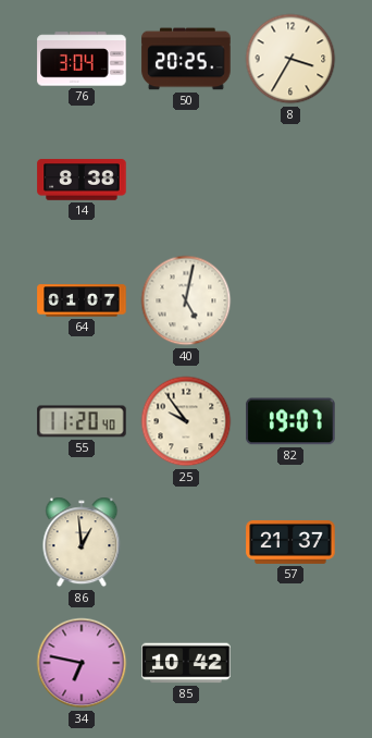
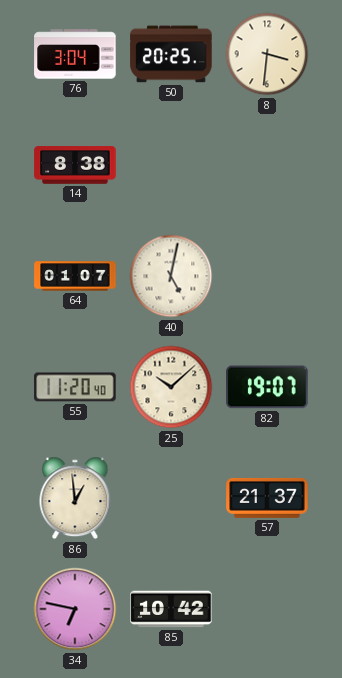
8: 3:35 -> 3:31
25: 9:54 -> 10:08
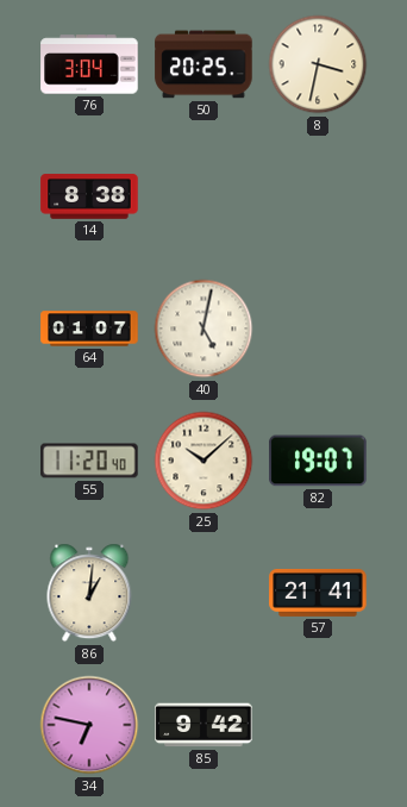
8: 3:31 -> 3:32
86: 12:59 -> 1:01
57: 21:37 -> 21:41
85: 10:42 -> 9:42
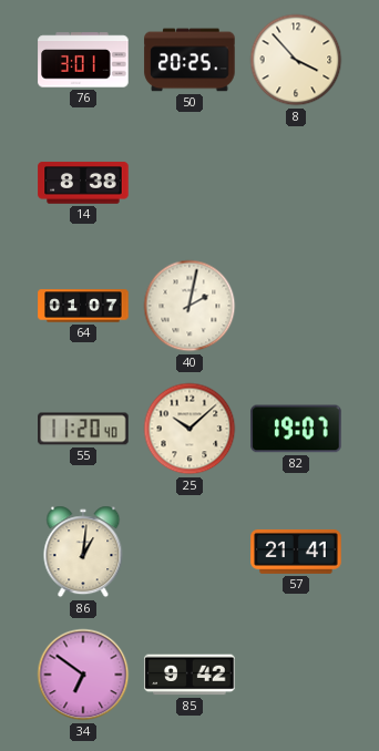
76: 3:04 -> 3:01
8: 3:32 -> 3:53
40: 5:02 -> 2:02
34: 6:47 -> 6:51
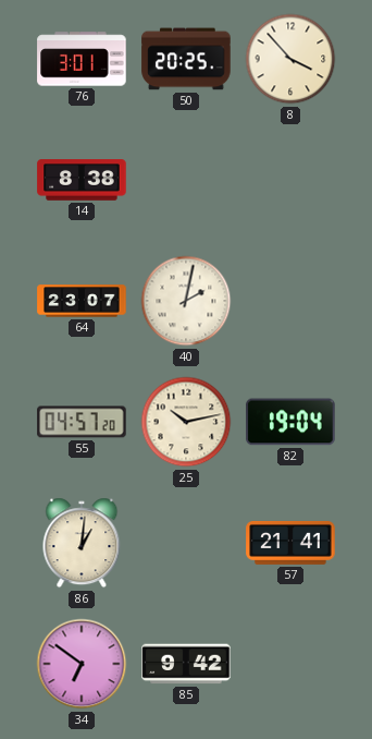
64: 01:07 -> 23:07
55: 11:20 -> 04:57
25: 10:08 -> 10:13
82: 19:07 -> 19:04
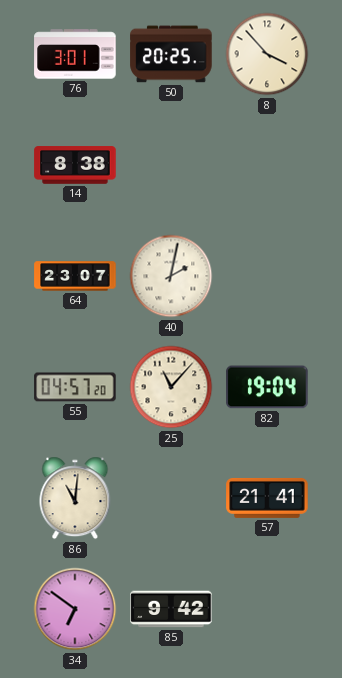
25: 10:13 -> 11:07
86: 1:01 -> 11:01
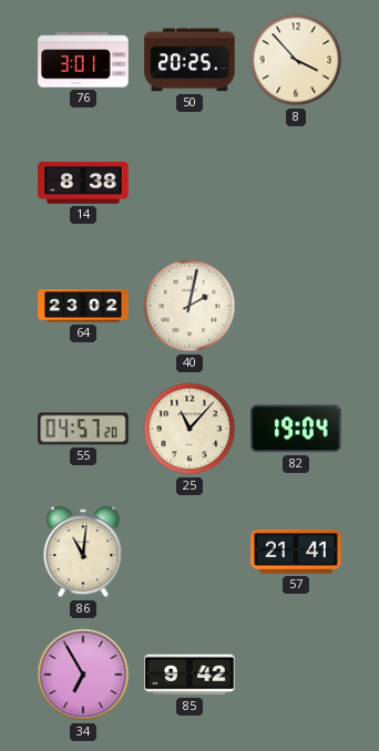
64: 23:07 -> 23:02
34: 6:51 -> 6:55
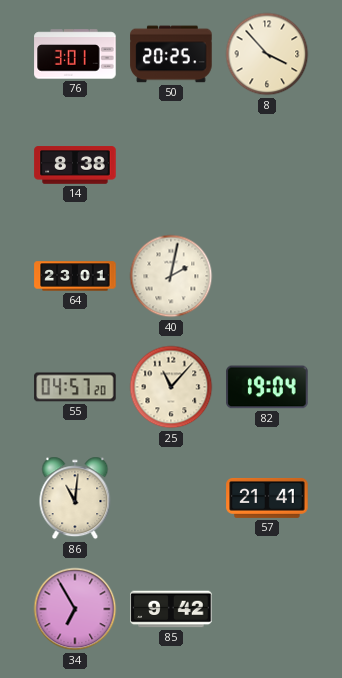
64: 23:02 -> 23:01
